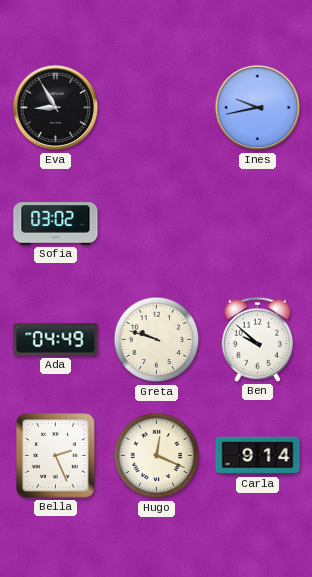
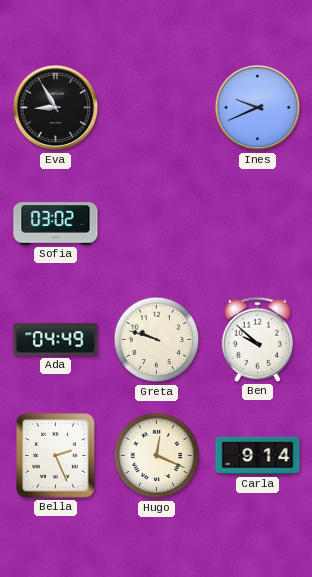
Ines: 9:43 -> 9:41
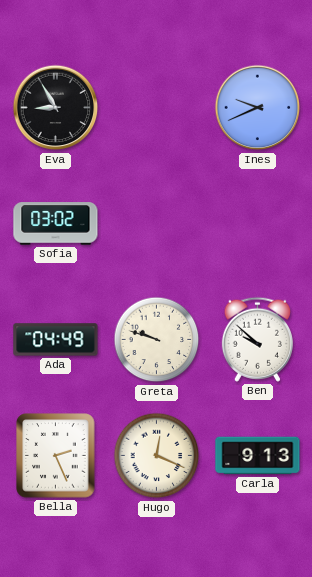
Carla: 9:14 -> 9:13
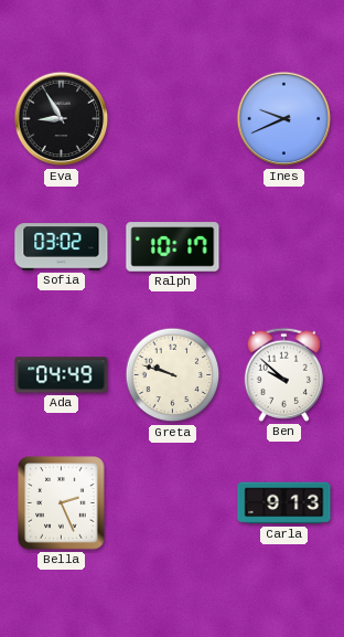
Ralph: none -> 10:17
Hugo: 12:19 -> none
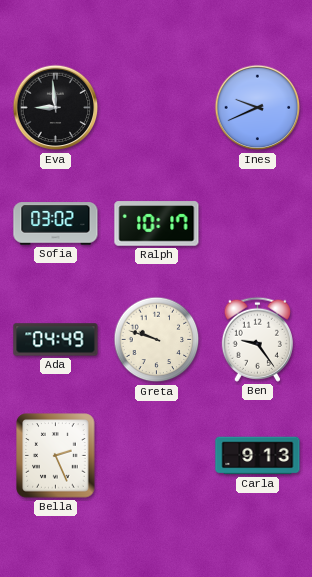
Eva: 8:55 -> 8:59
Ben: 9:52 -> 9:24
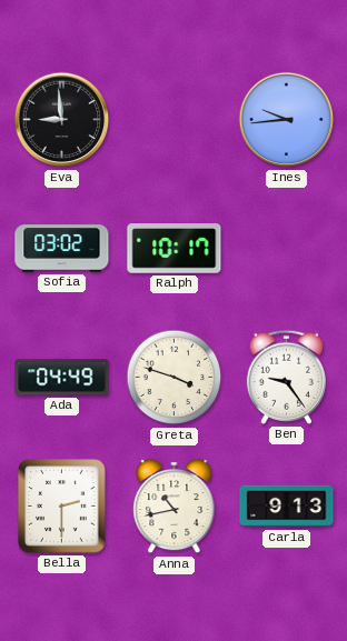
Ines: 9:41 -> 9:44
Greta: 9:48 -> 3:48
Bella: 2:26 -> 2:30
Anna: none -> 10:43
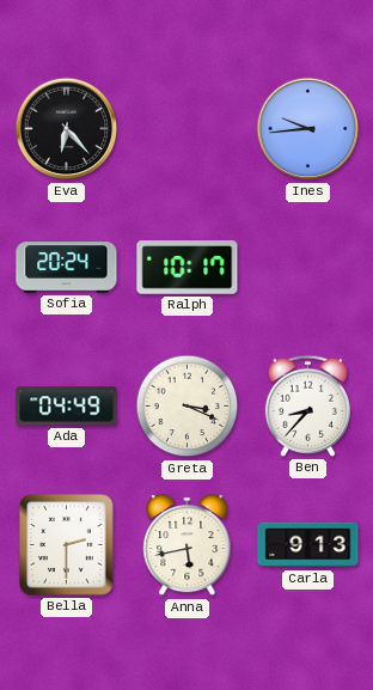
Eva: 8:59 -> 6:23
Sofia: 03:02 -> 20:24
Greta: 3:48 -> 3:19
Ben: 9:24 -> 8:37
Anna: 10:43 -> 5:43
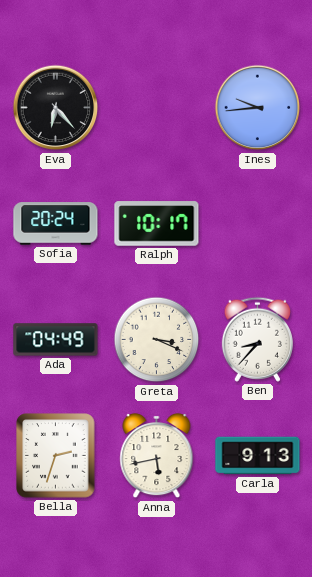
Bella: 2:30 -> 2:33
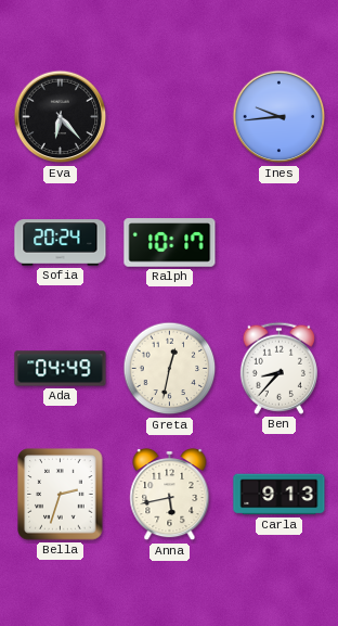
Greta: 3:19 -> 12:32
